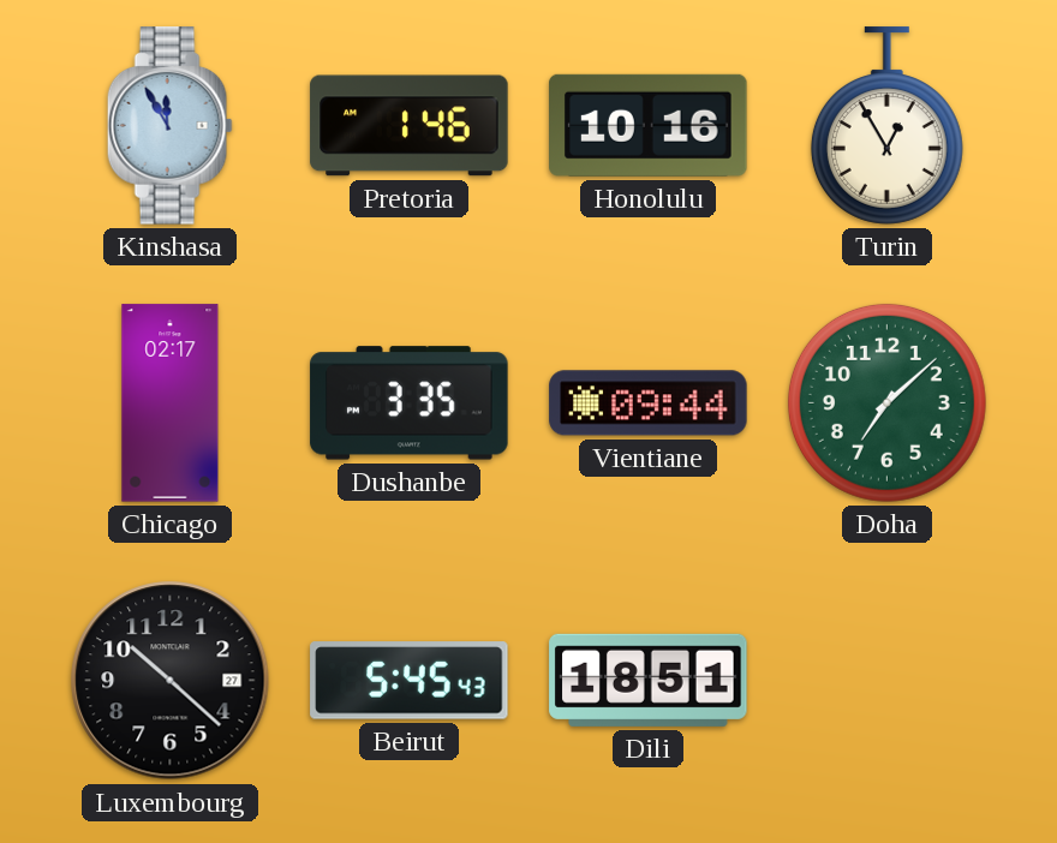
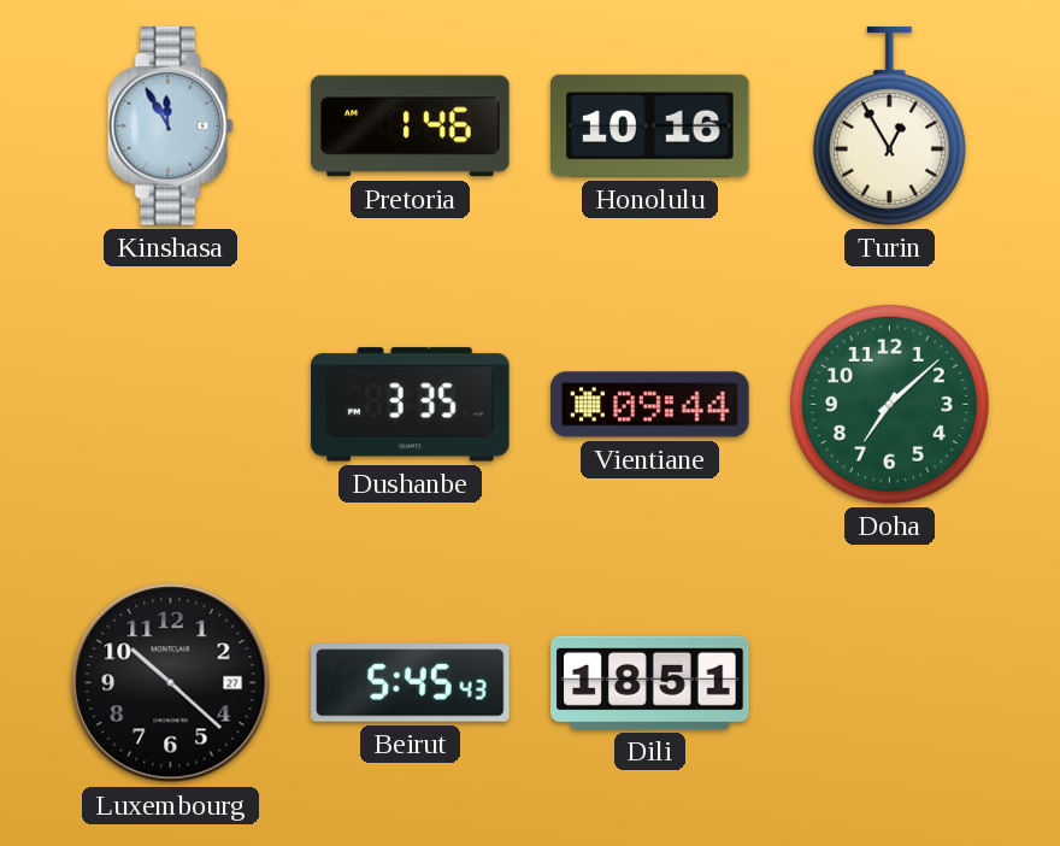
Chicago: 02:17 -> none
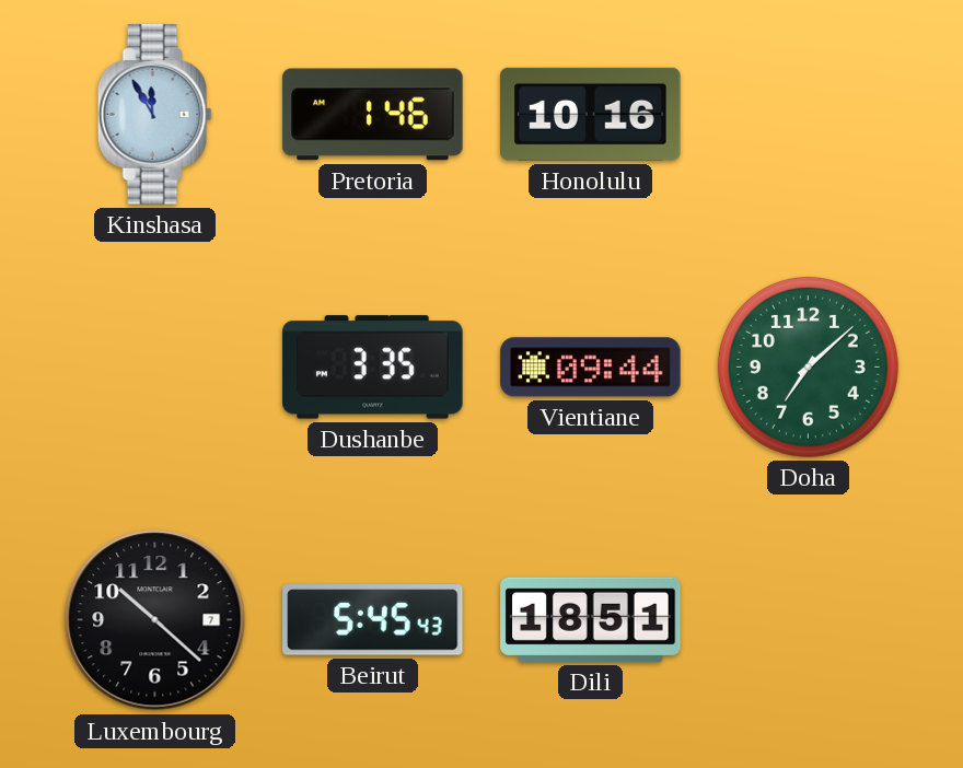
Turin: 12:55 -> none
Luxembourg date: 27 -> 7
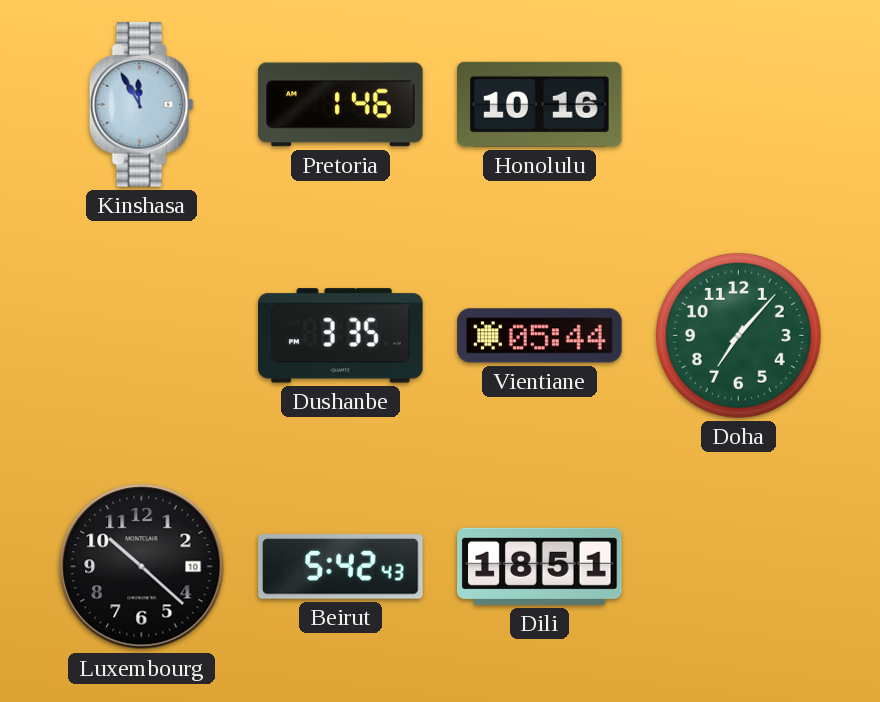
Vientiane: 09:44 -> 05:44
Doha: 7:08 -> 7:07
Luxembourg date: 7 -> 10
Beirut: 5:45 -> 5:42
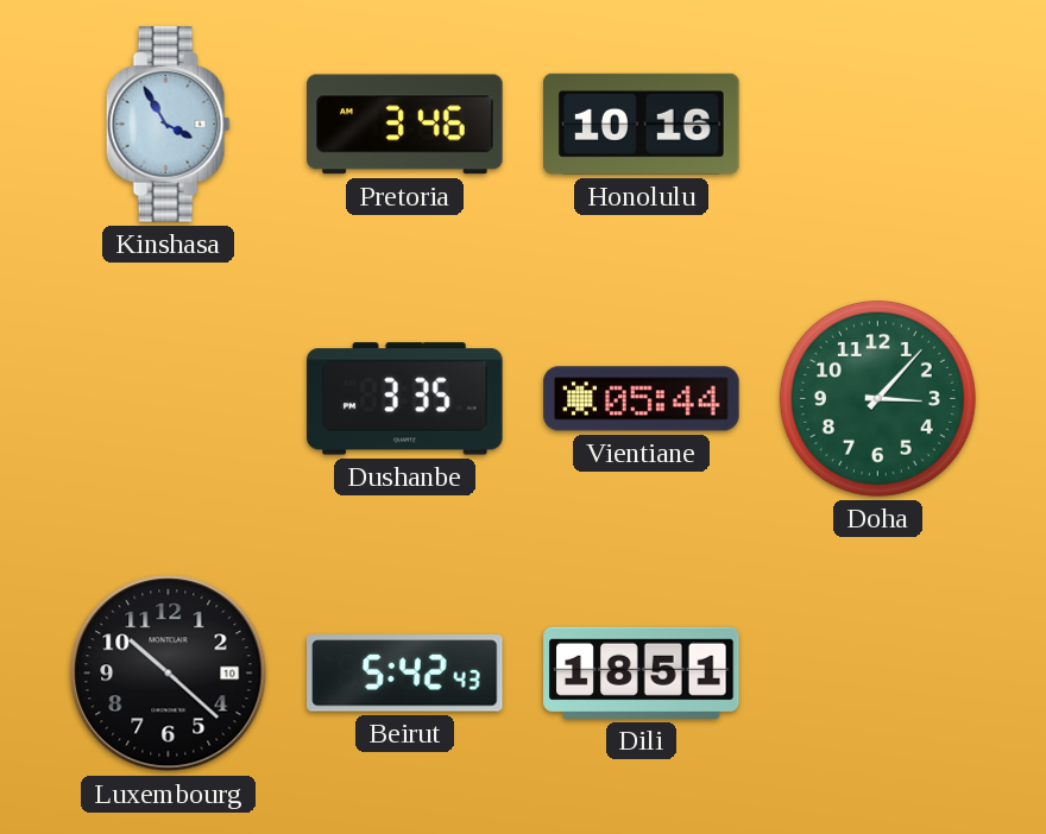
Kinshasa: 11:55 -> 3:55
Pretoria: 1:46 -> 3:46
Doha: 7:07 -> 3:07
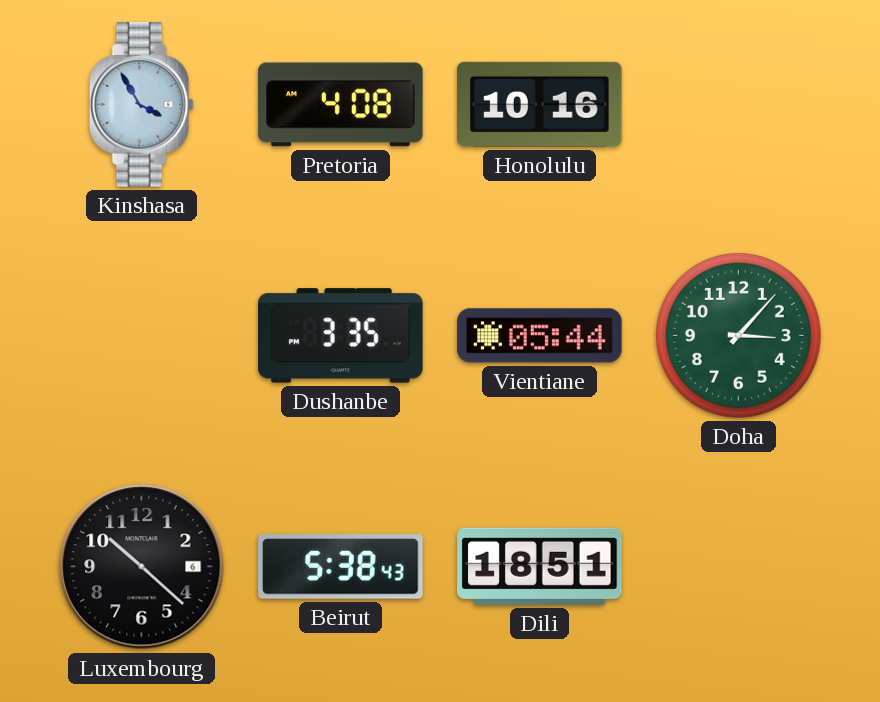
Pretoria: 3:46 -> 4:08
Luxembourg date: 10 -> 6
Beirut: 5:42 -> 5:38
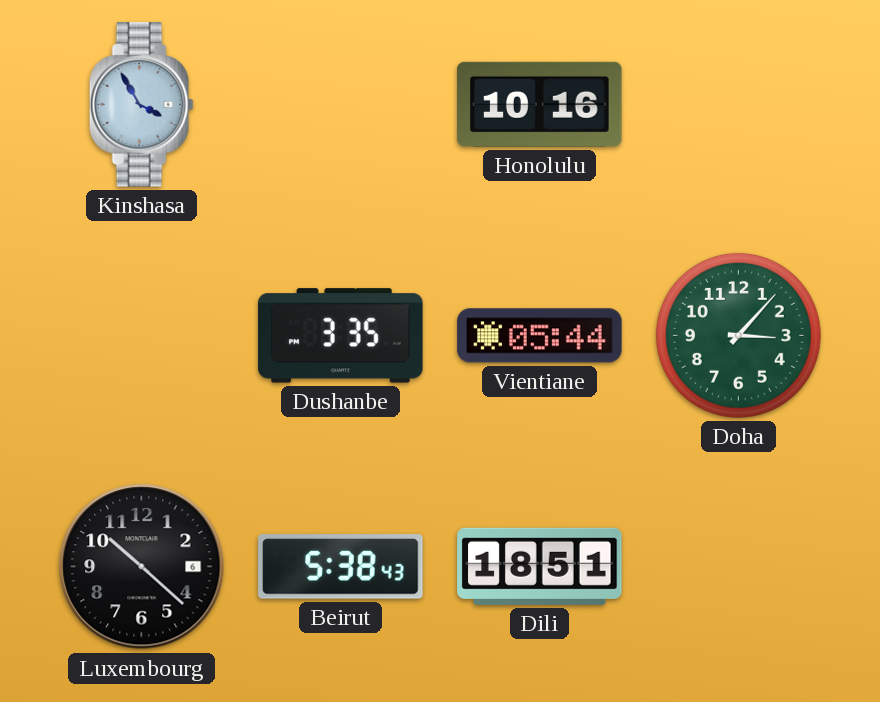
Pretoria: 4:08 -> none
